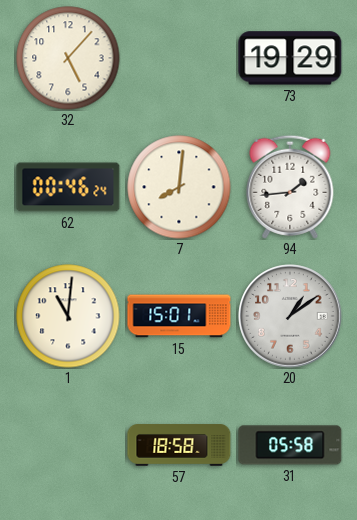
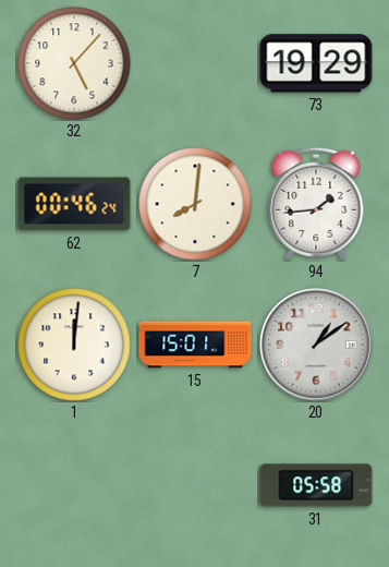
1: 11:01 -> 12:01
57: 18:58 -> none
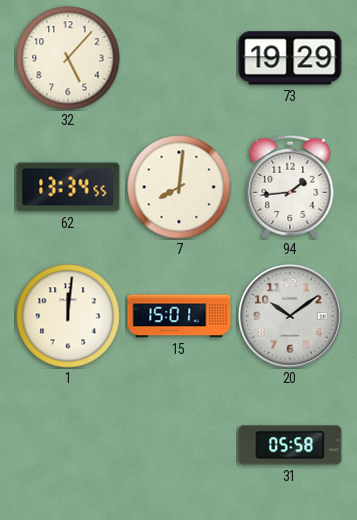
62: 00:46 -> 13:34
20: 1:09 -> 10:09
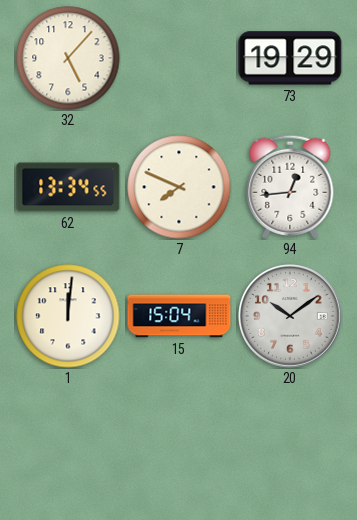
7: 8:01 -> 7:49
94: 1:44 -> 12:44
15: 15:01 -> 15:04
31: 05:58 -> none
